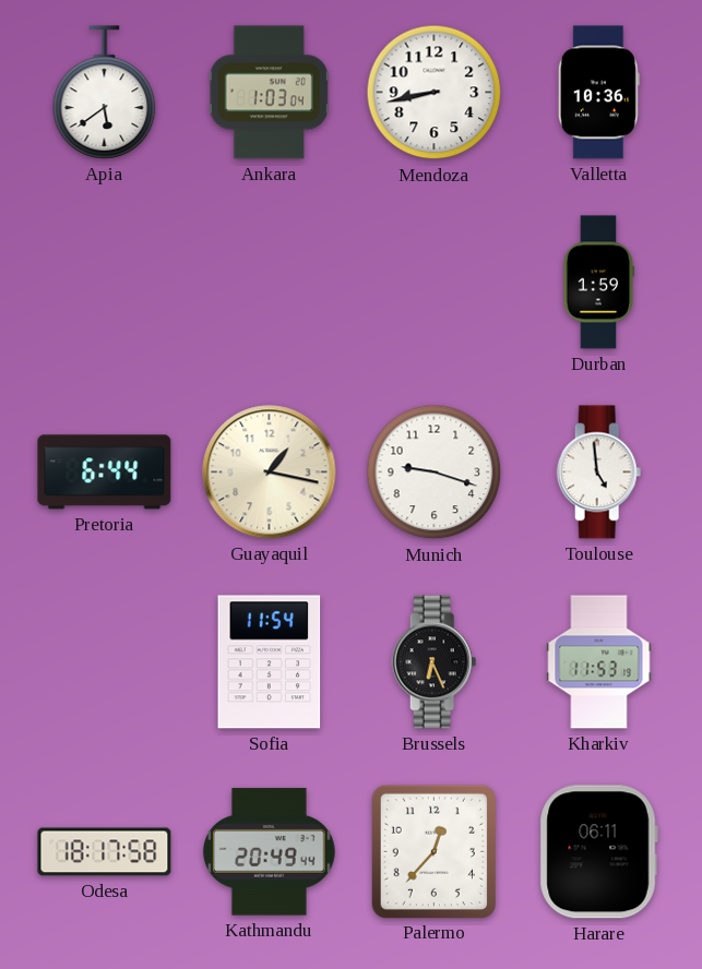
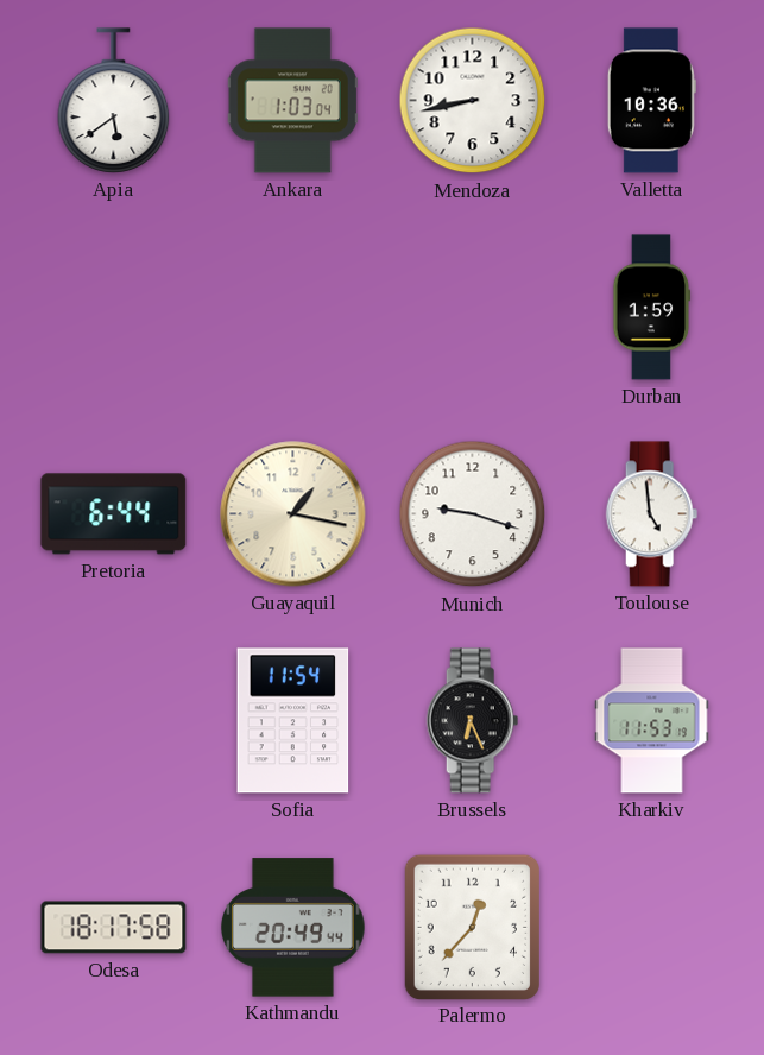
Harare: 06:11 -> none
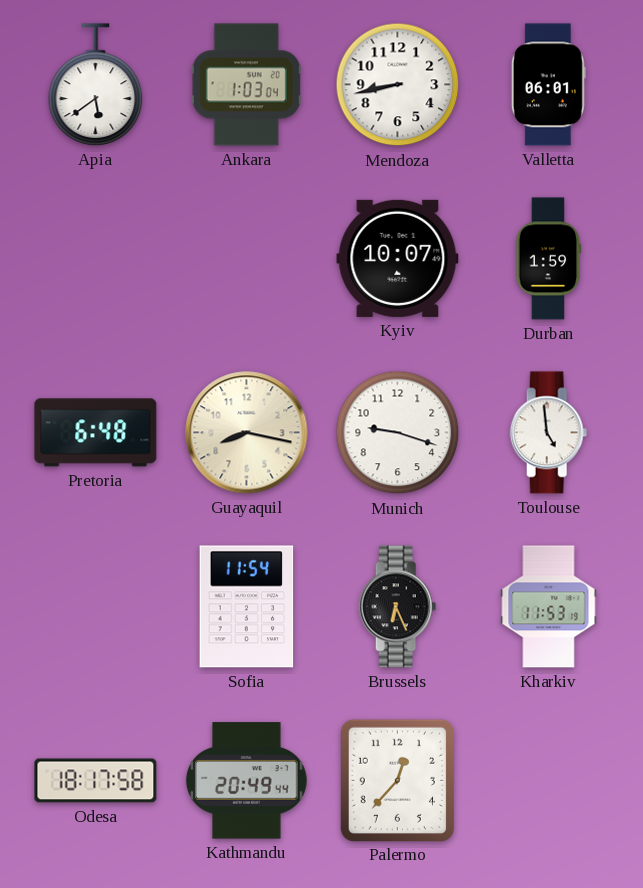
Valletta: 10:36 -> 06:01
Kyiv: none -> 10:07
Pretoria: 6:44 -> 6:48
Guayaquil: 1:17 -> 8:17
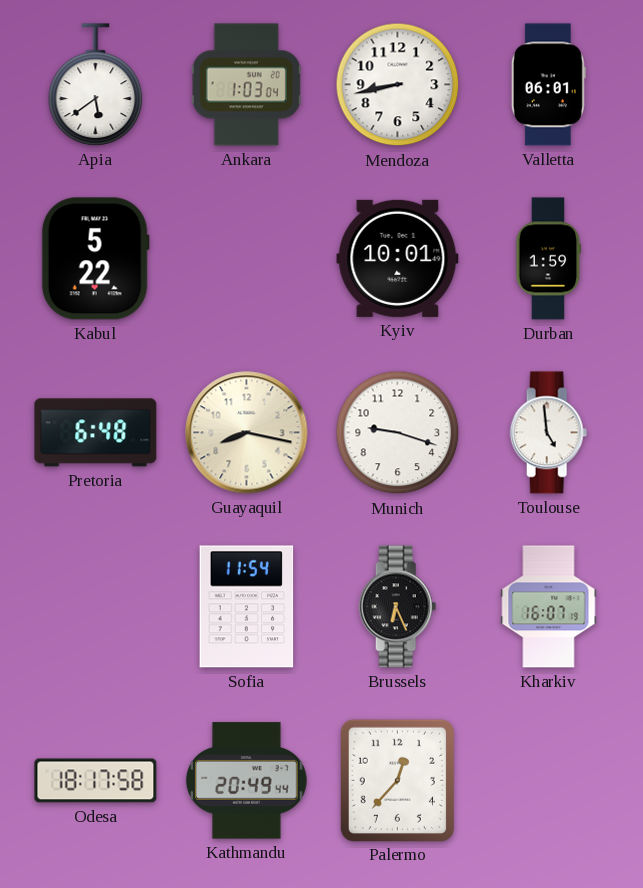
Kabul: none -> 5:22
Kyiv: 10:07 -> 10:01
Kharkiv: 11:53 -> 16:07
